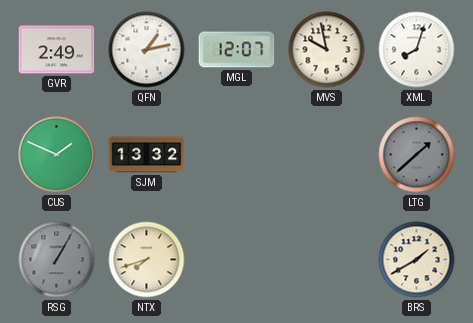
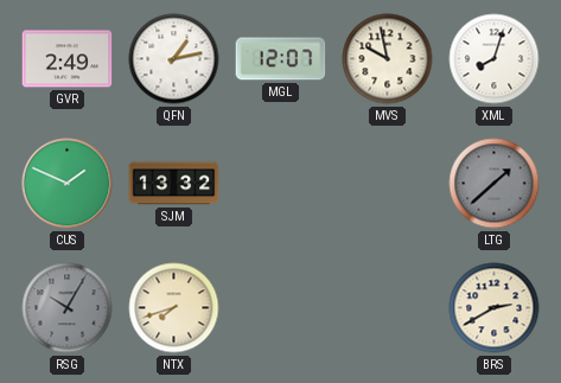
RSG: 1:05 -> 10:05
BRS: 1:40 -> 2:40
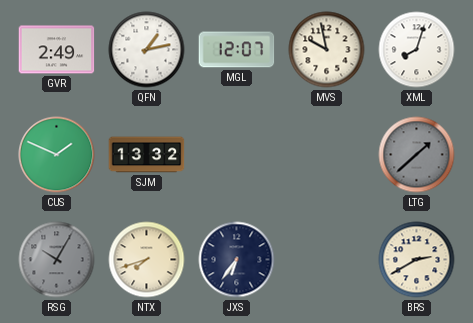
JXS: none -> 6:36
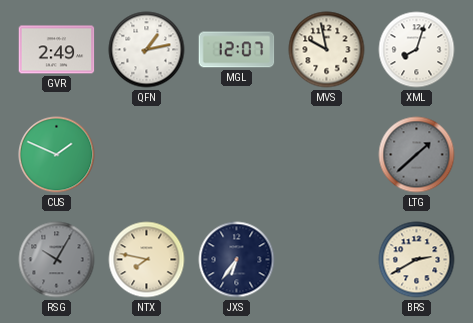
SJM: 13:32 -> none
NTX: 7:42 -> 7:47
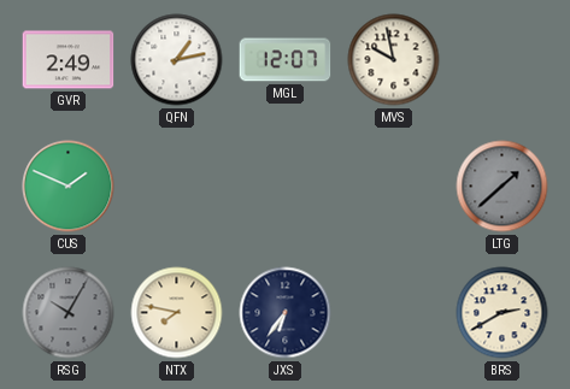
XML: 8:03 -> none
